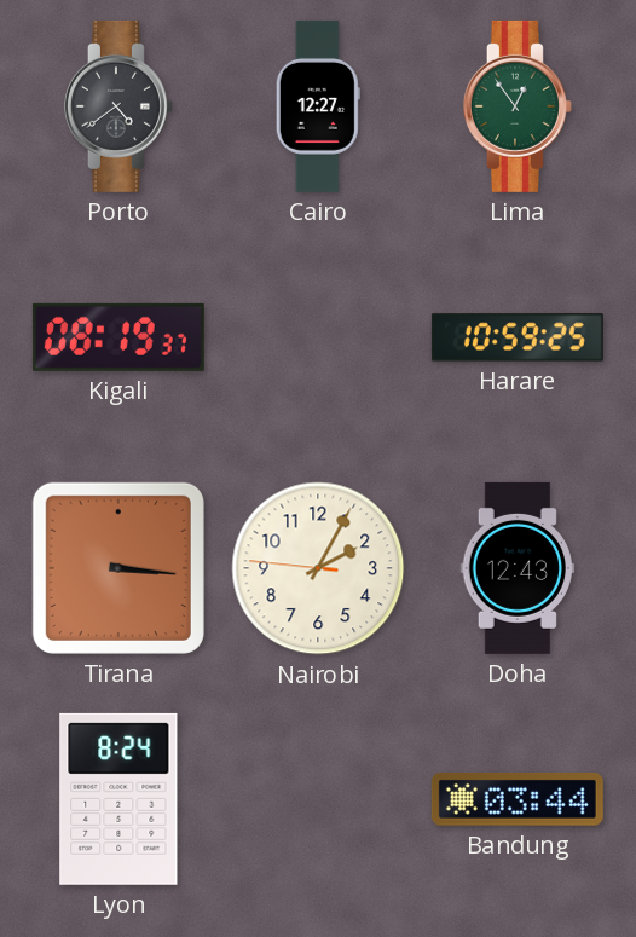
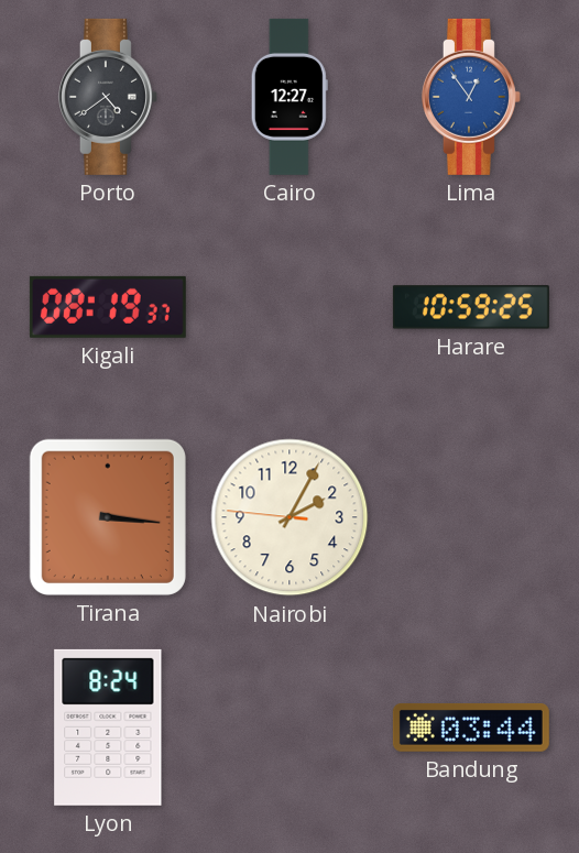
Lima dial: green -> blue
Doha: 12:43 -> none
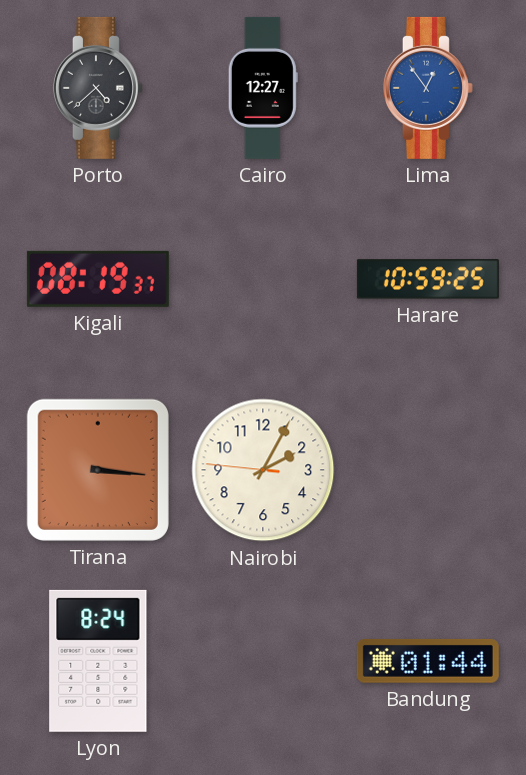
Porto: 4:39 -> 4:38
Bandung: 03:44 -> 01:44
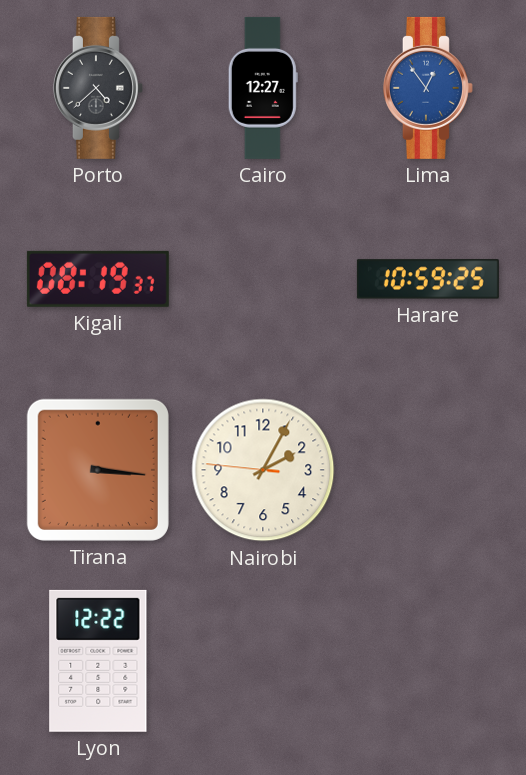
Lyon: 8:24 -> 12:22
Bandung: 01:44 -> none
